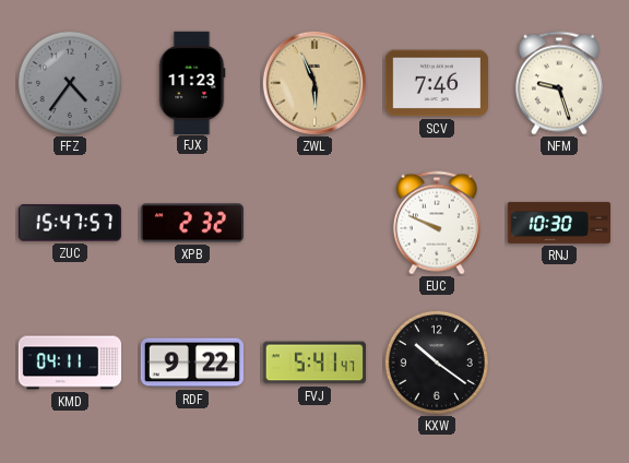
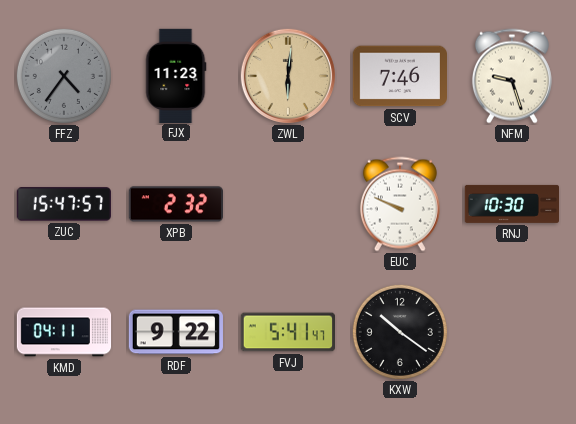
ZWL: 5:56 -> 6:01
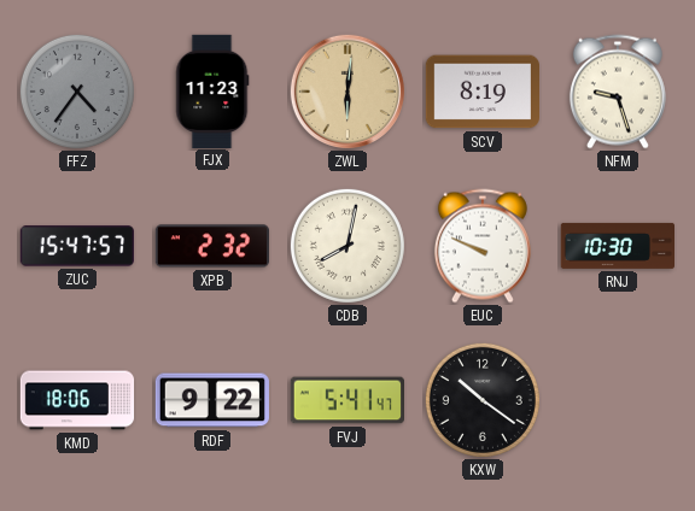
SCV: 7:46 -> 8:19
CDB: none -> 8:02
KMD: 04:11 -> 18:06
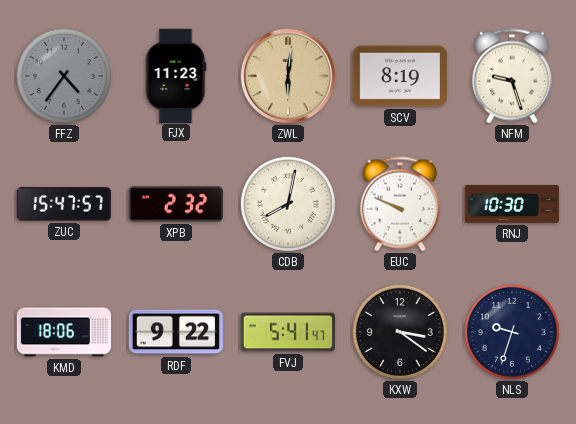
KXW: 10:21 -> 3:21
NLS: none -> 9:33
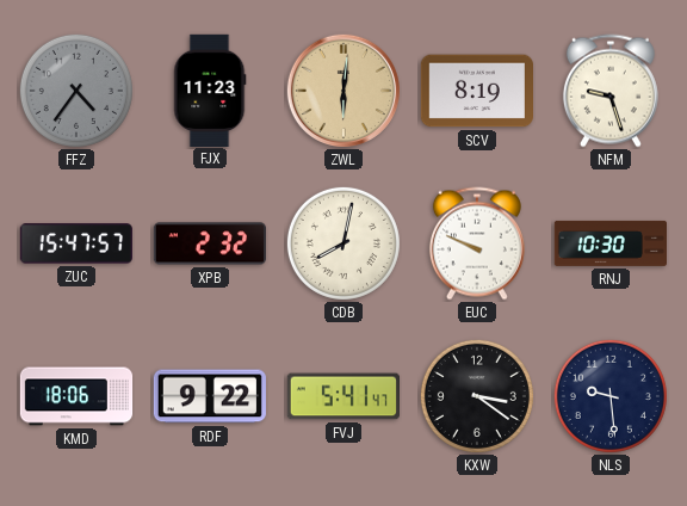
NLS: 9:33 -> 9:29
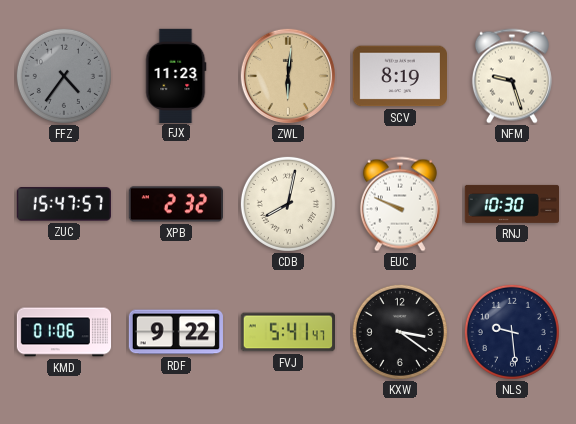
KMD: 18:06 -> 01:06
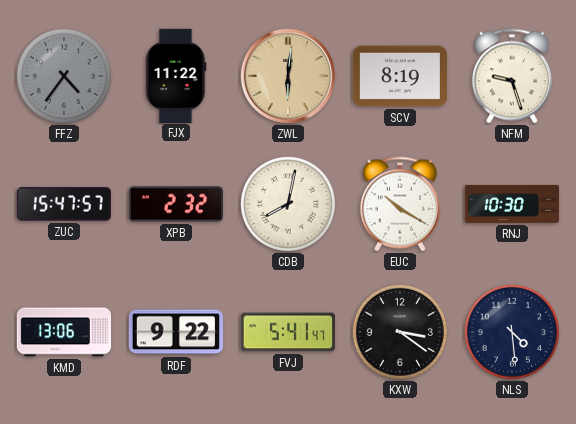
FJX: 11:23 -> 11:22
EUC: 9:49 -> 10:20
KMD: 01:06 -> 13:06
NLS: 9:29 -> 4:29
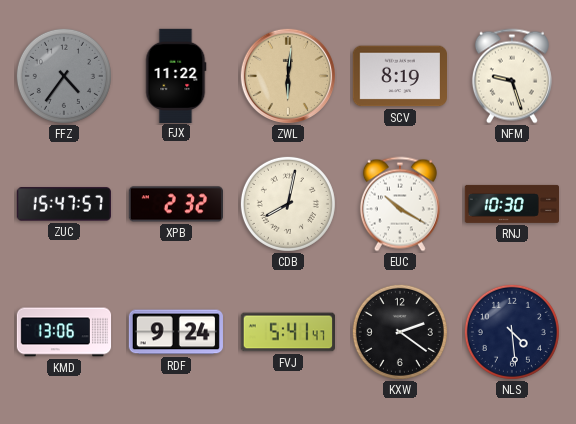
RDF: 9:22 -> 9:24
KXW: 3:21 -> 2:21
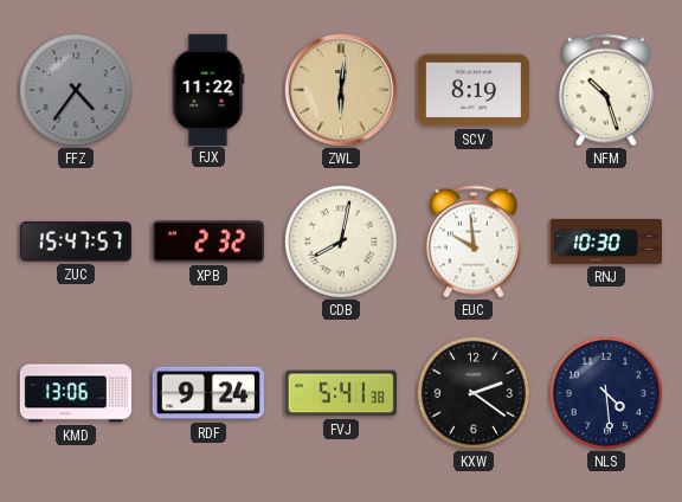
NFM: 9:27 -> 10:27
EUC: 10:20 -> 9:59
FVJ: 5:41:47 -> 5:41:38
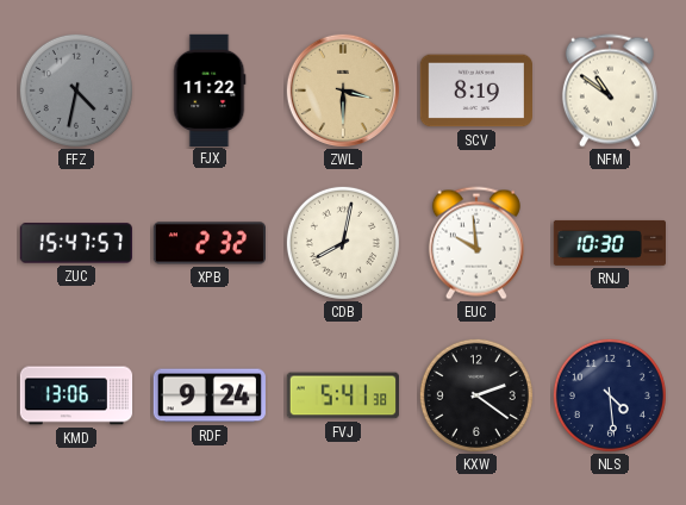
FFZ: 4:36 -> 4:32
ZWL: 6:01 -> 3:30
NFM: 10:27 -> 10:51
